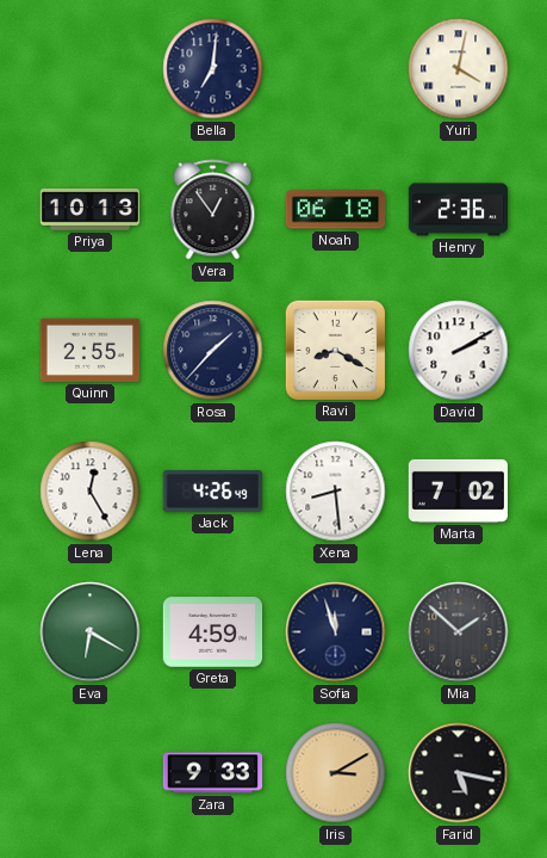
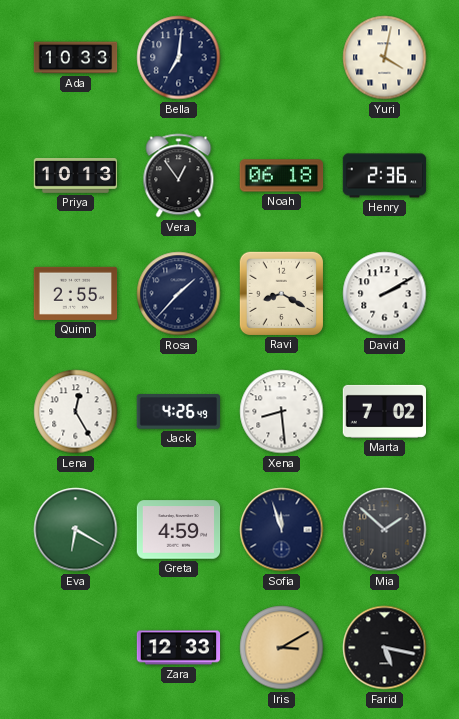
Ada: none -> 10:33
Zara: 9:33 -> 12:33
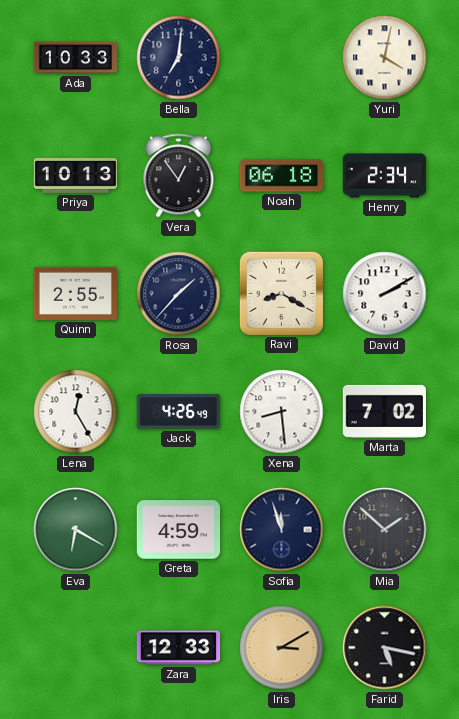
Henry: 2:36 -> 2:34
